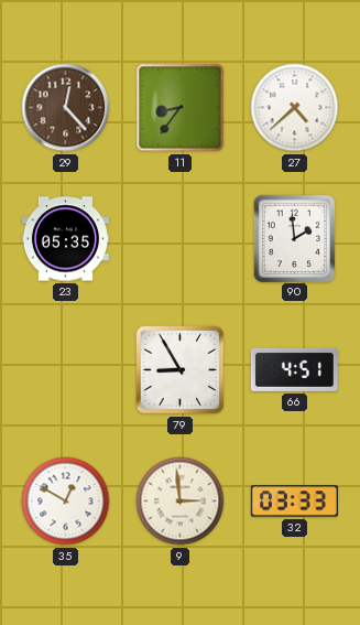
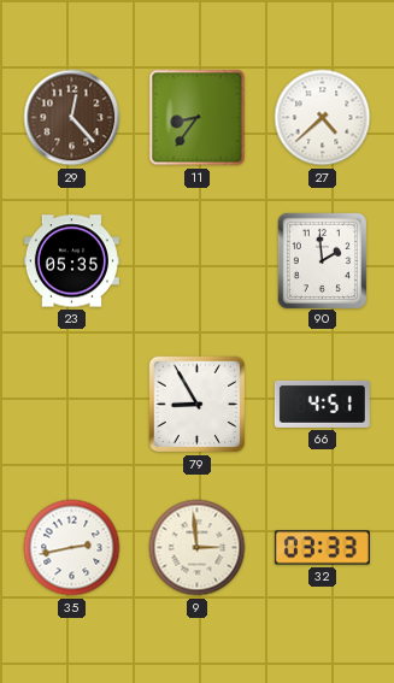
35: 12:50 -> 2:43
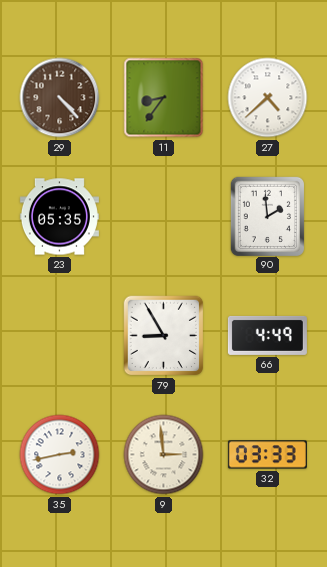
29: 12:23 -> 4:23
66: 4:51 -> 4:49
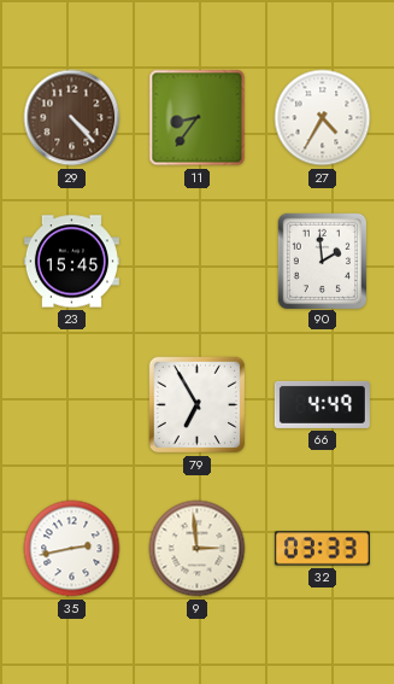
27: 4:38 -> 4:35
23: 05:35 -> 15:45
79: 8:55 -> 6:55
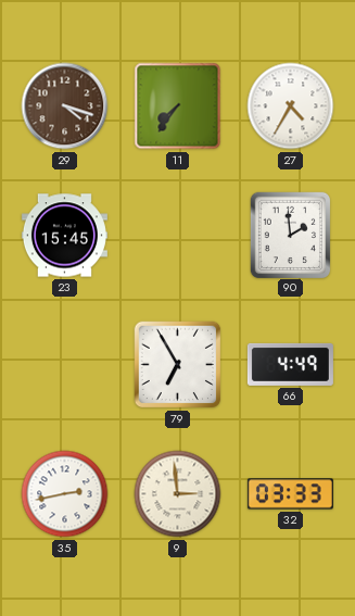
29: 4:23 -> 4:18
11: 8:36 -> 7:36
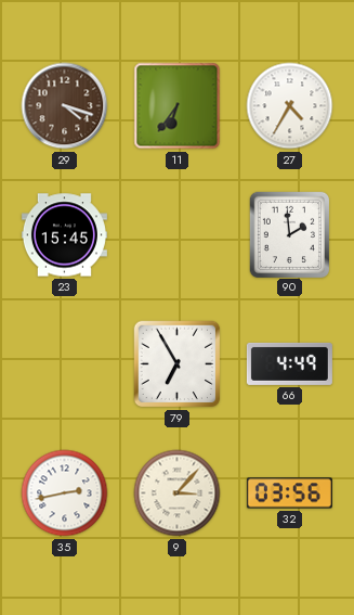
11: 7:36 -> 6:36
9: 2:59 -> 3:07
32: 03:33 -> 03:56
